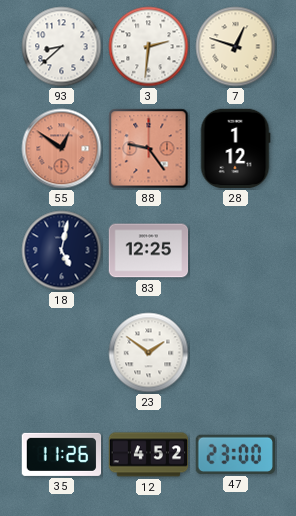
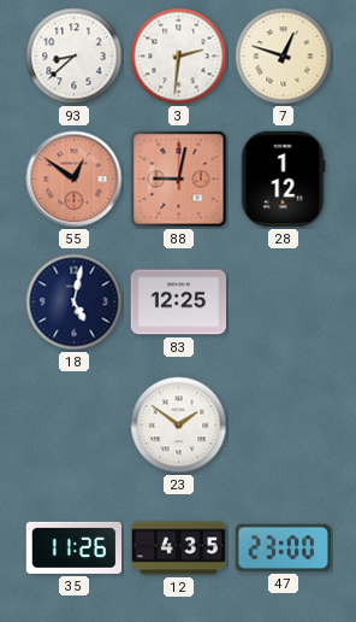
88: 9:24 -> 9:02
12: 4:52 -> 4:35
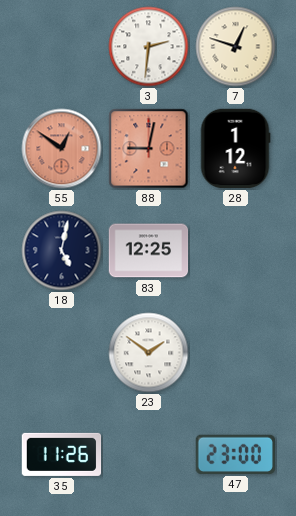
93: 8:38 -> none
12: 4:35 -> none
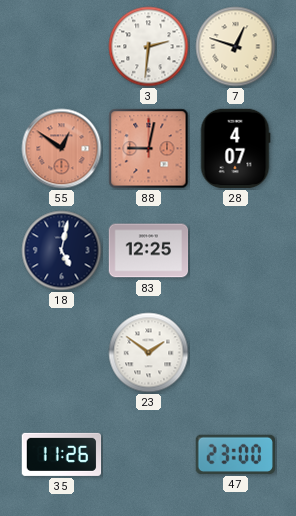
28: 1:12 -> 4:07
